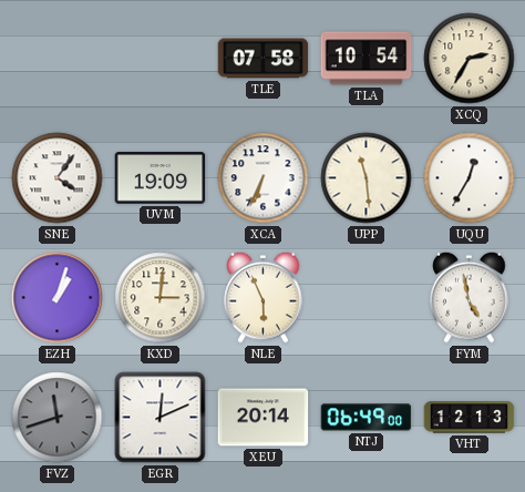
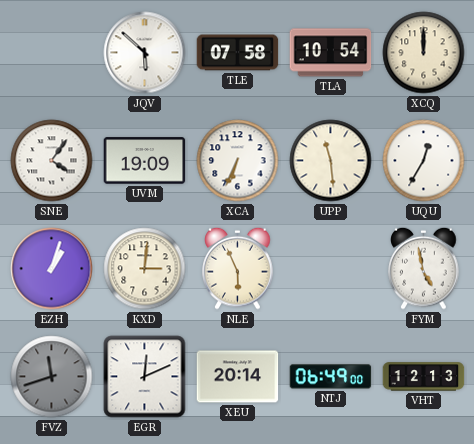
JQV: none -> 5:52
XCQ: 2:35 -> 12:00
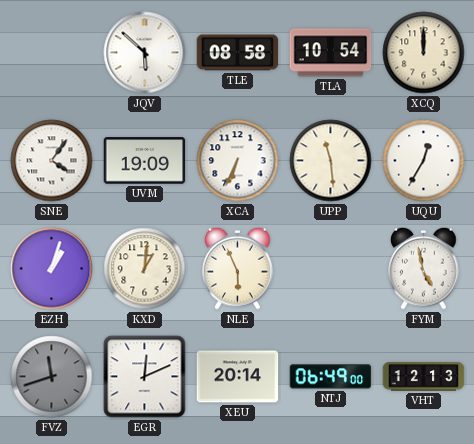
TLE: 07:58 -> 08:58
KXD: 3:01 -> 1:01
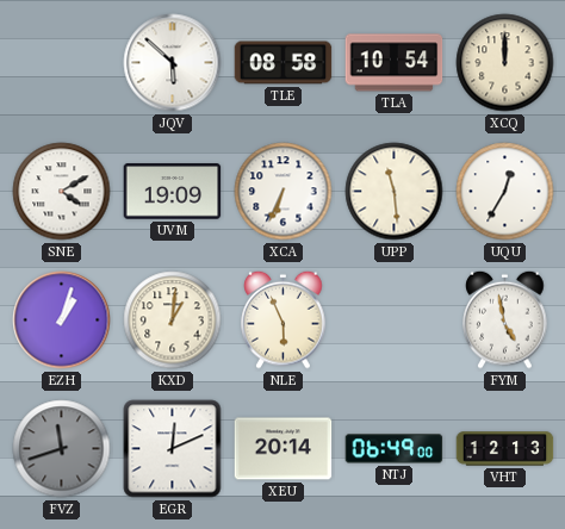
SNE: 4:06 -> 4:10
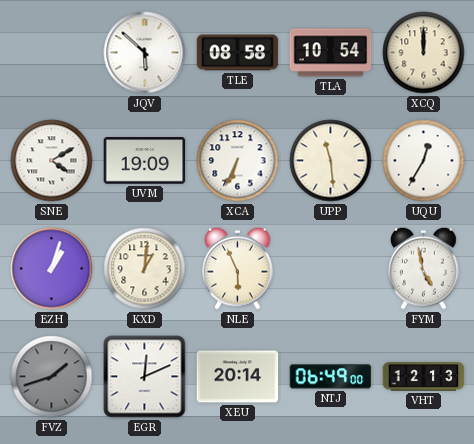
FVZ: 11:42 -> 1:42
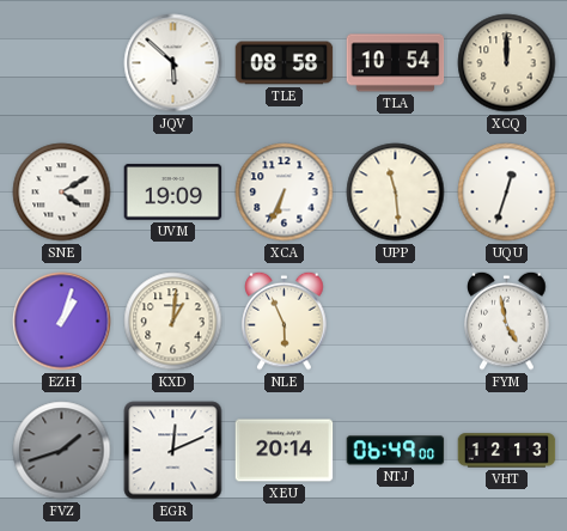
UQU: 12:35 -> 12:33
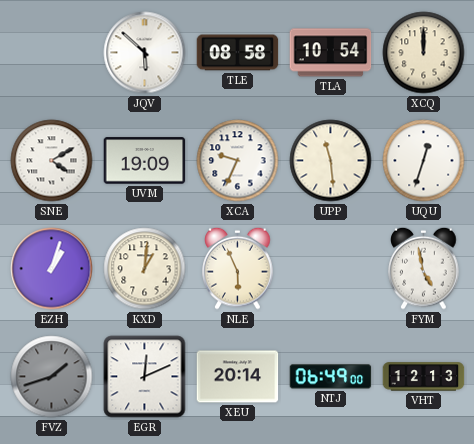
XCA: 6:34 -> 9:34
